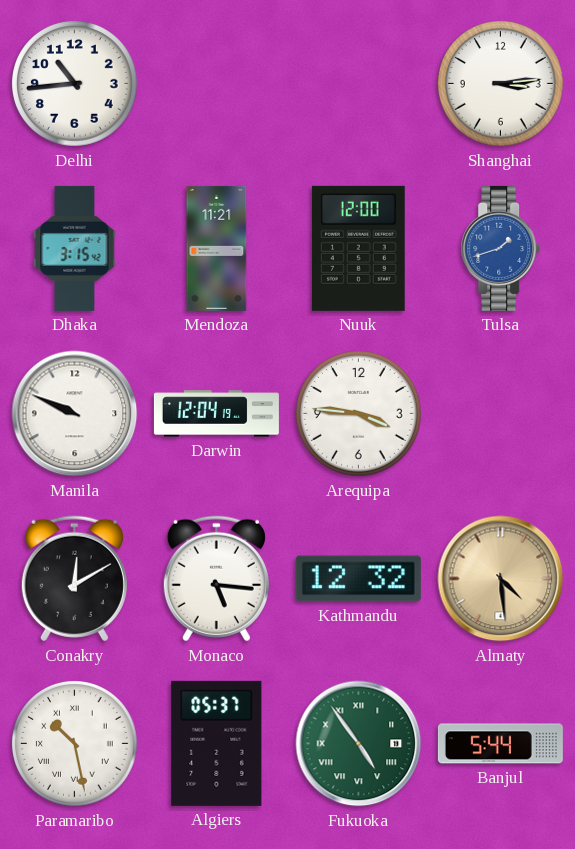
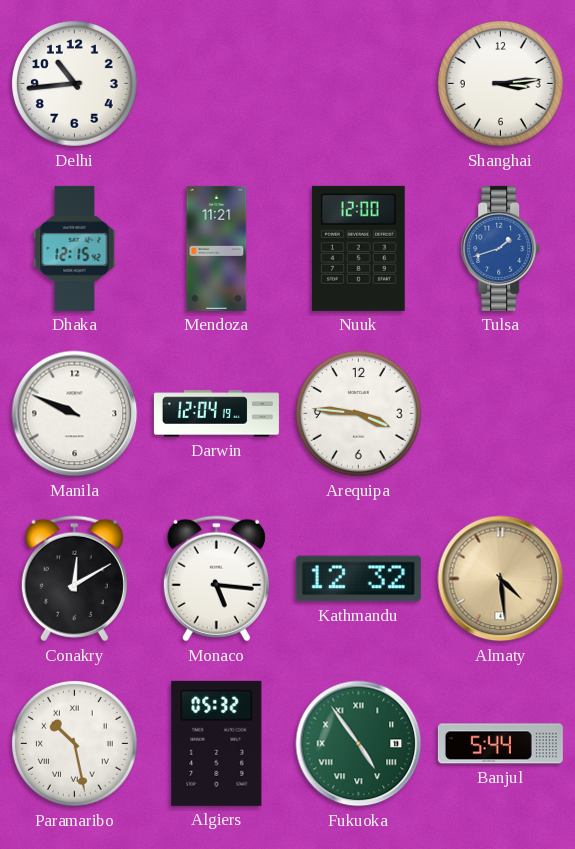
Dhaka: 3:15 -> 12:15
Algiers: 05:37 -> 05:32
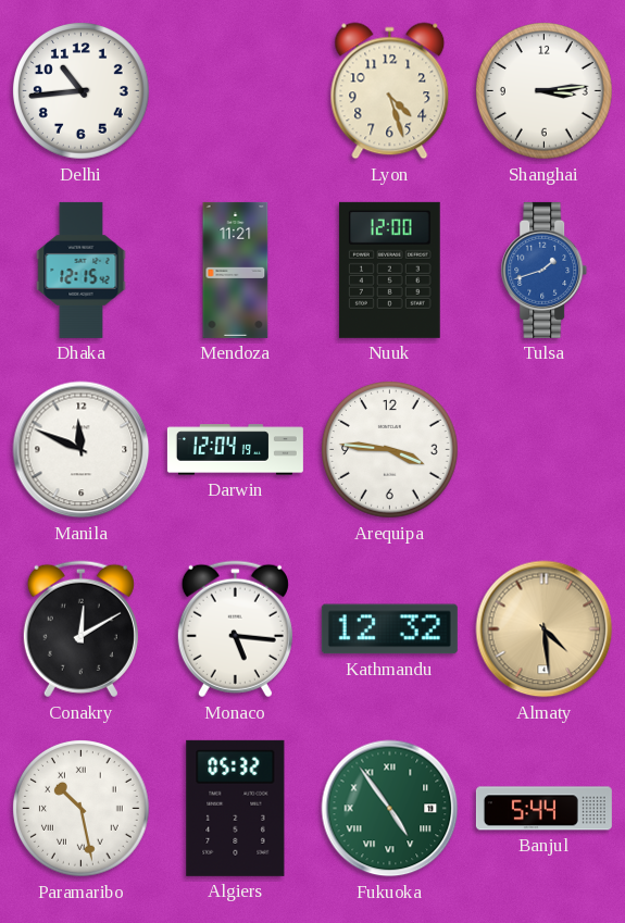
Lyon: none -> 4:27
Manila: 9:49 -> 11:49
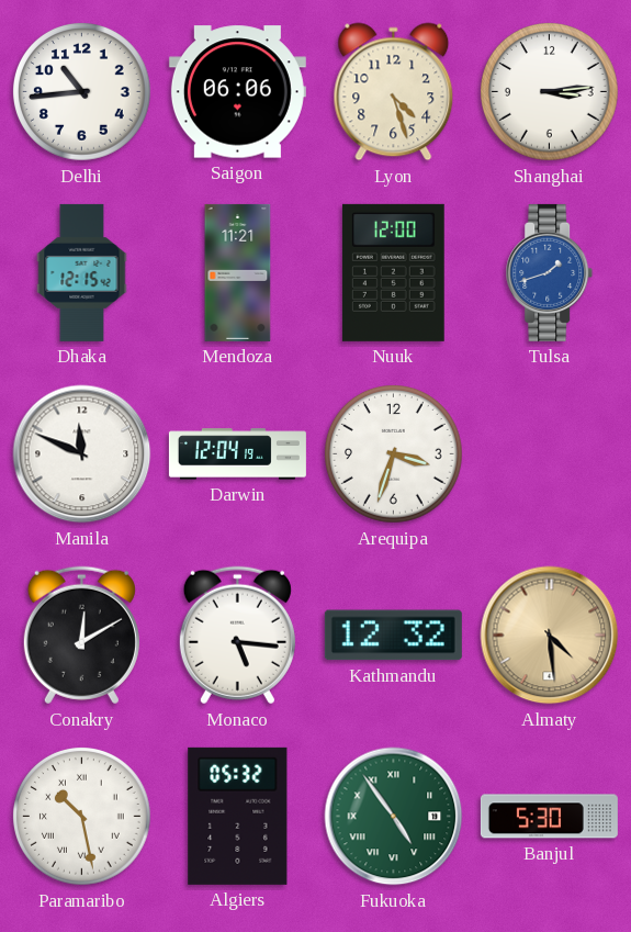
Saigon: none -> 06:06
Arequipa: 3:46 -> 3:33
Banjul: 5:44 -> 5:30
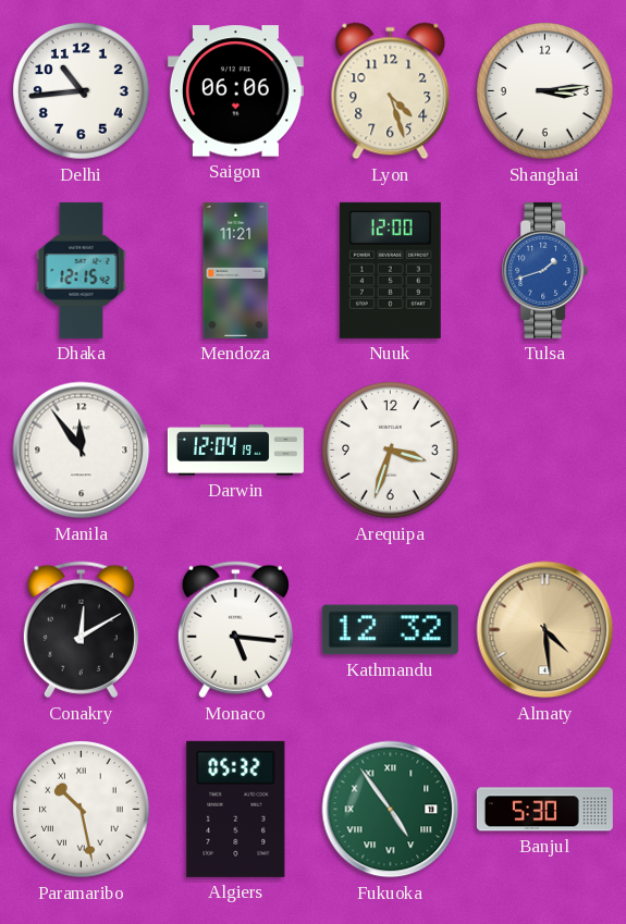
Manila: 11:49 -> 11:54
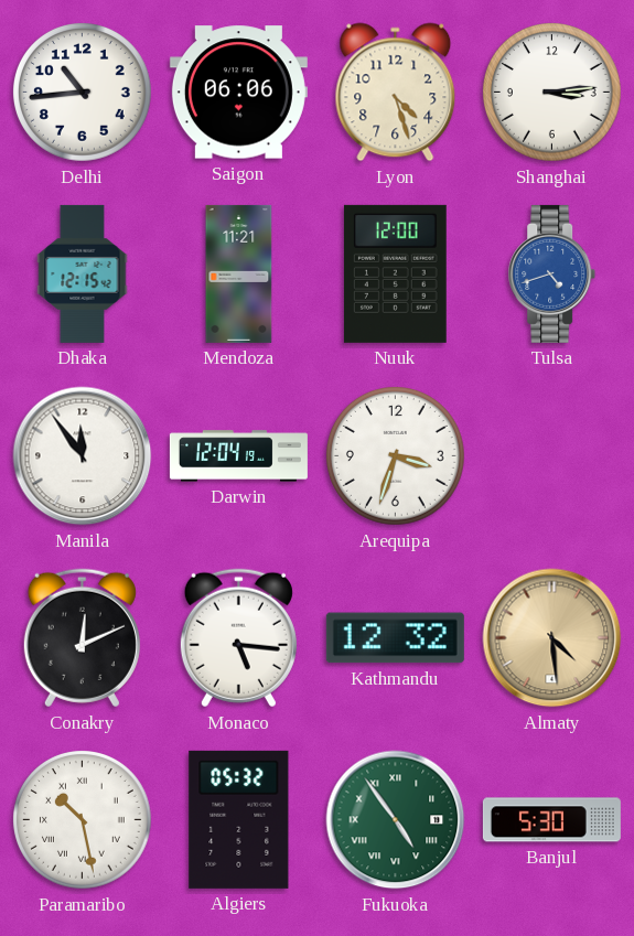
Tulsa: 1:42 -> 4:42
Conakry: 12:10 -> 12:11
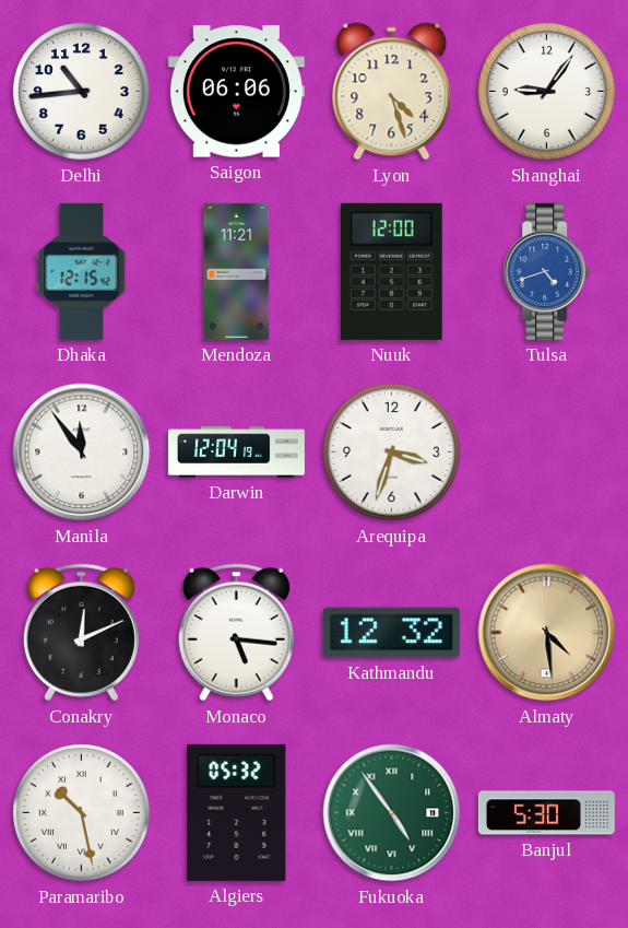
Shanghai: 3:14 -> 9:06
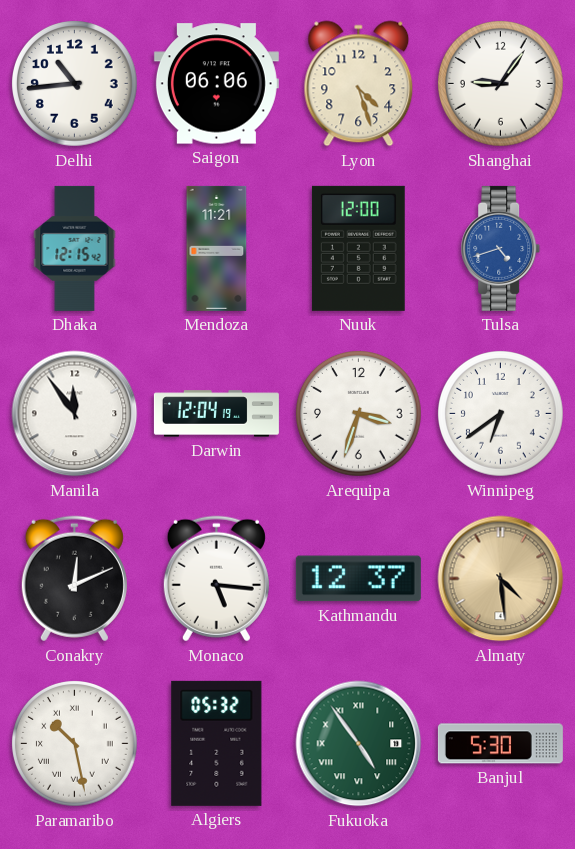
Winnipeg: none -> 6:39
Kathmandu: 12:32 -> 12:37
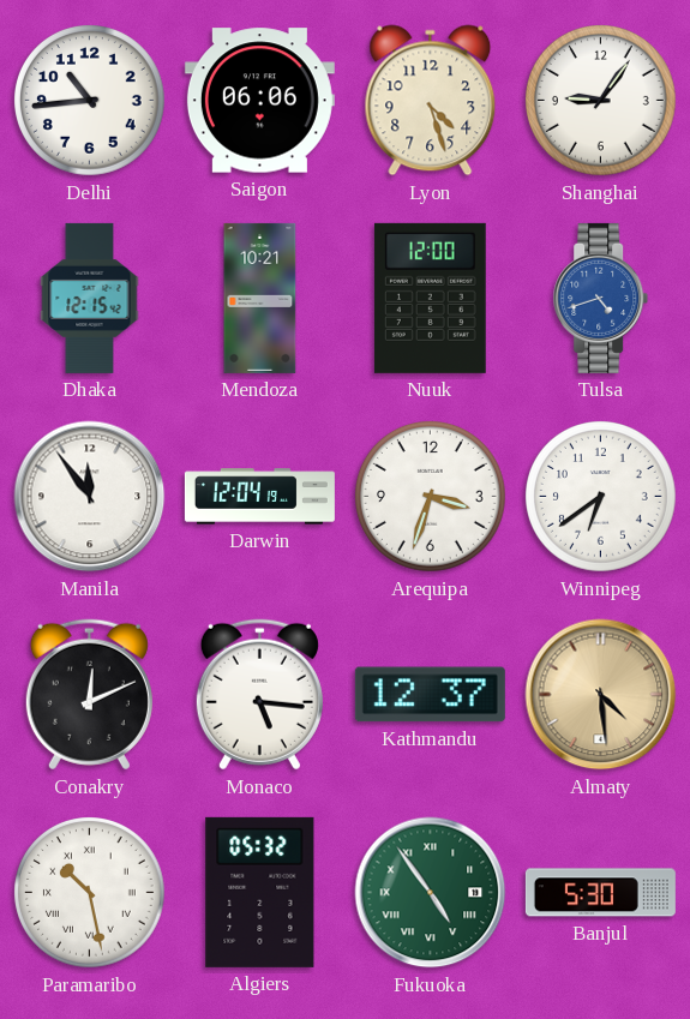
Mendoza: 11:21 -> 10:21
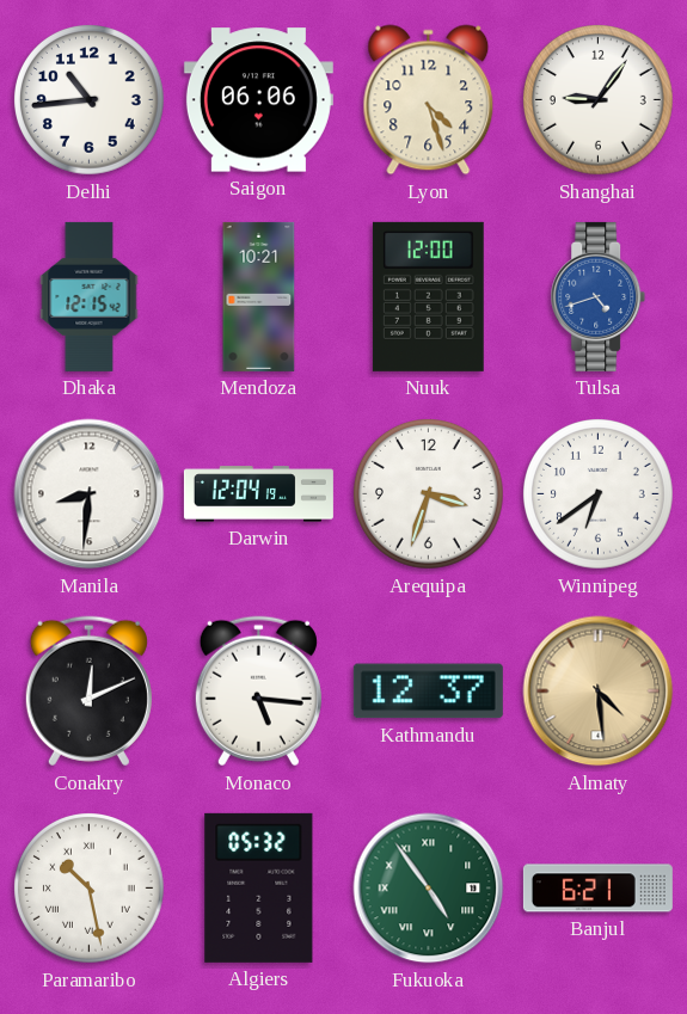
Manila: 11:54 -> 8:31
Banjul: 5:30 -> 6:21
